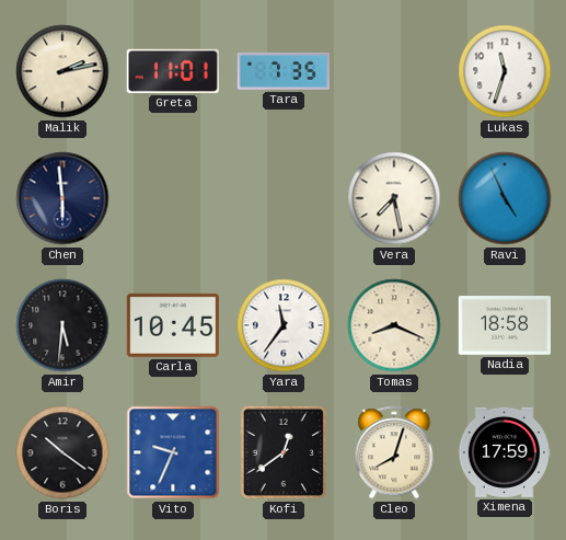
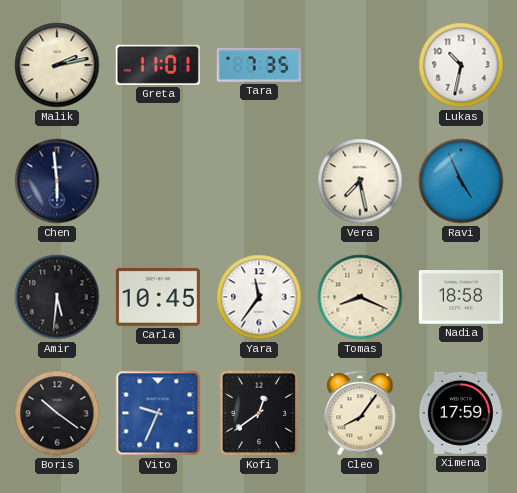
Lukas: 11:33 -> 10:32
Cleo: 8:03 -> 8:06
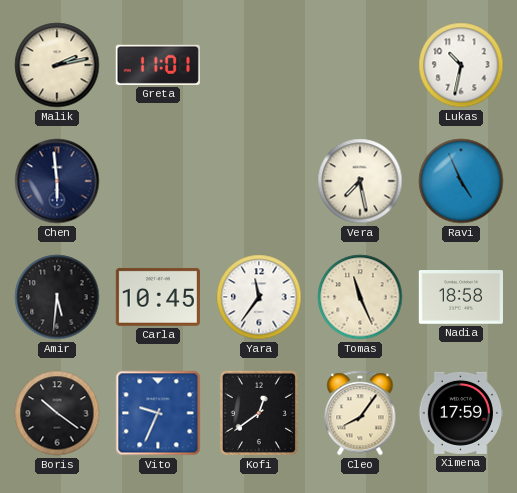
Tara: 7:35 -> none
Tomas: 8:19 -> 11:26
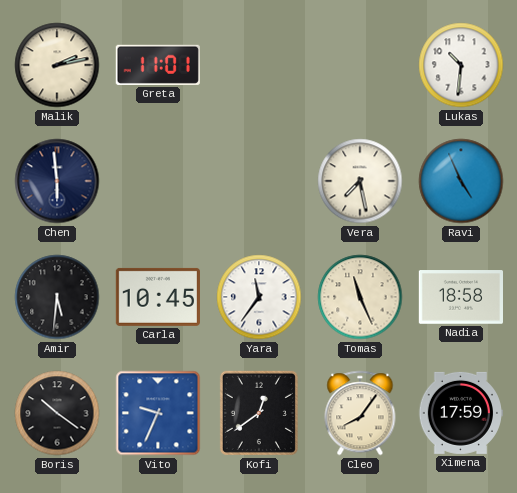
Lukas: 10:32 -> 10:31
